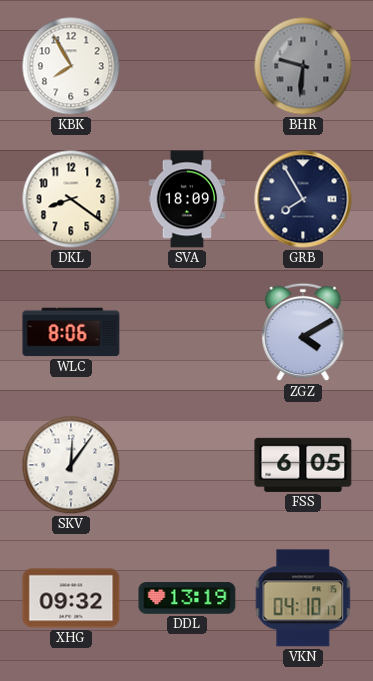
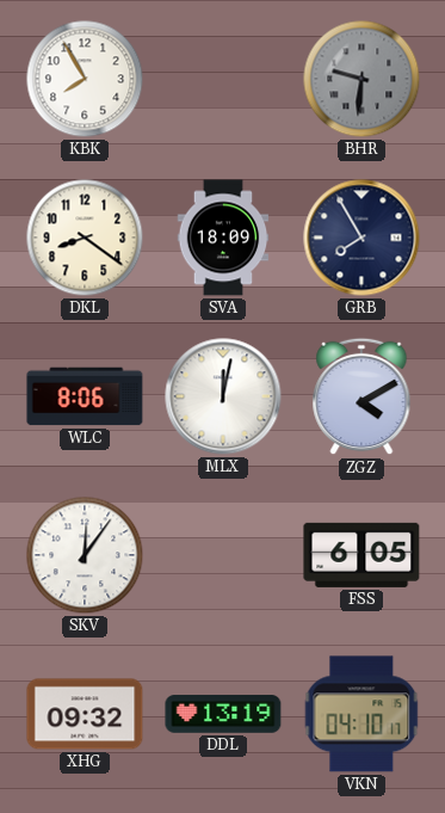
MLX: none -> 12:02
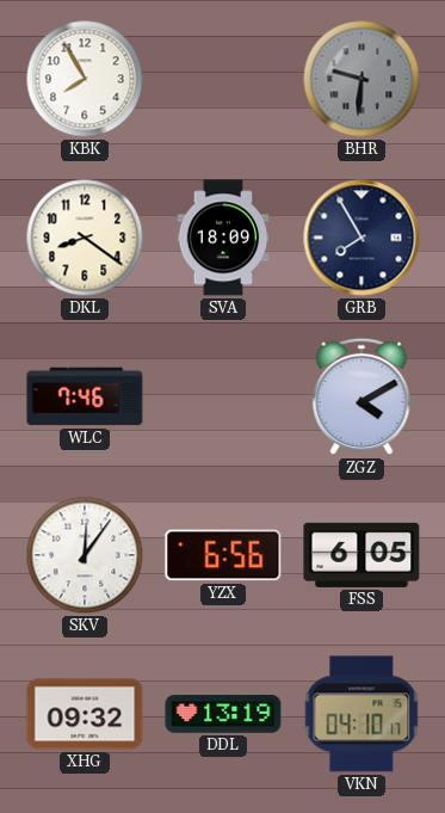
WLC: 8:06 -> 7:46
MLX: 12:02 -> none
YZX: none -> 6:56
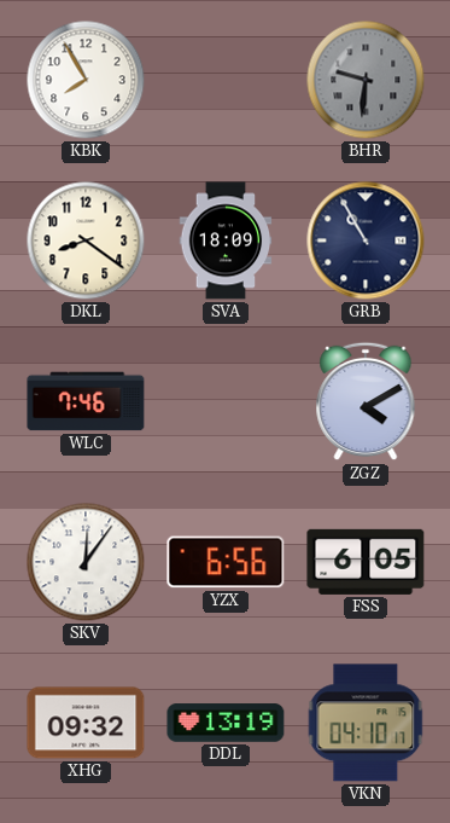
GRB: 7:55 -> 10:55
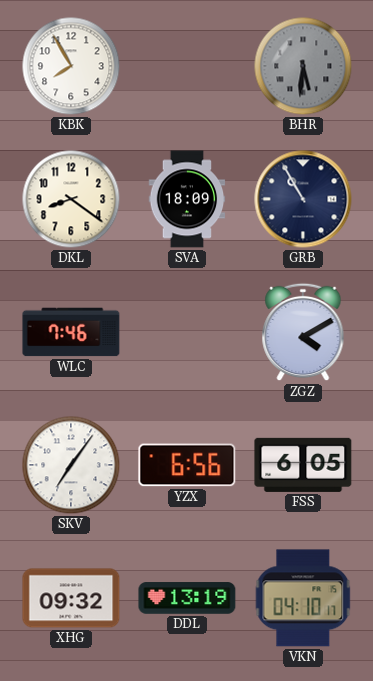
BHR: 9:31 -> 5:31
SKV: 12:06 -> 7:06
